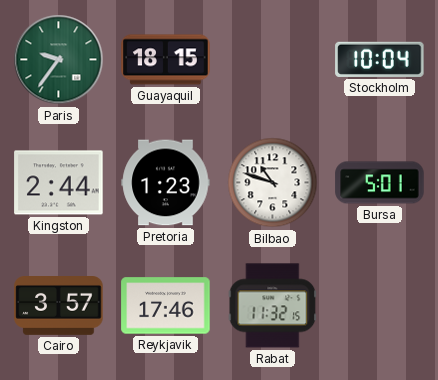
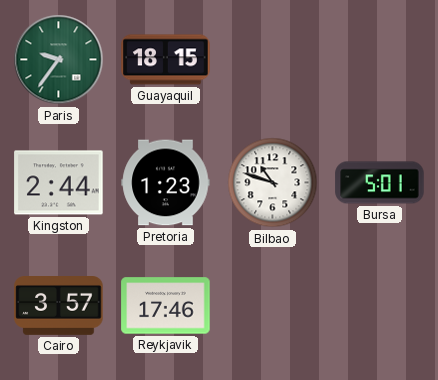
Stockholm: 10:04 -> none
Rabat: 11:32 -> none
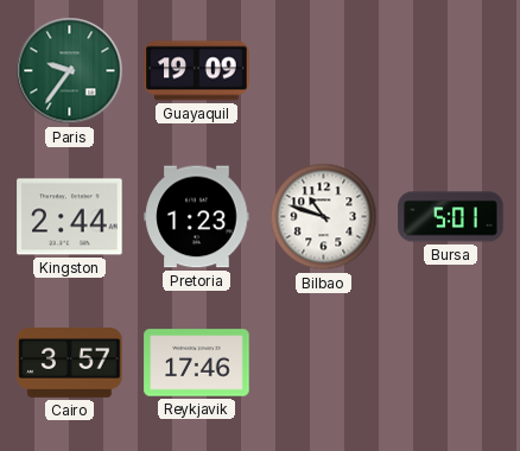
Guayaquil: 18:15 -> 19:09
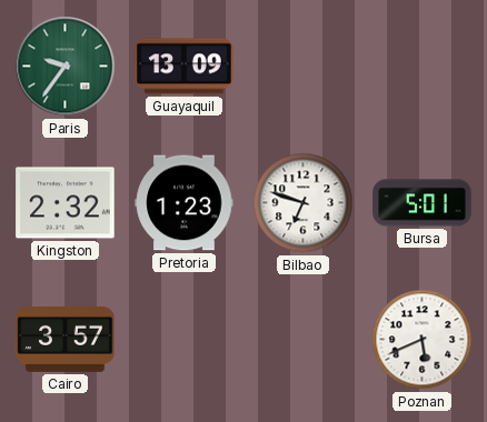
Guayaquil: 19:09 -> 13:09
Kingston: 2:44 -> 2:32
Bilbao: 10:48 -> 6:48
Reykjavik: 17:46 -> none
Poznan: none -> 5:41
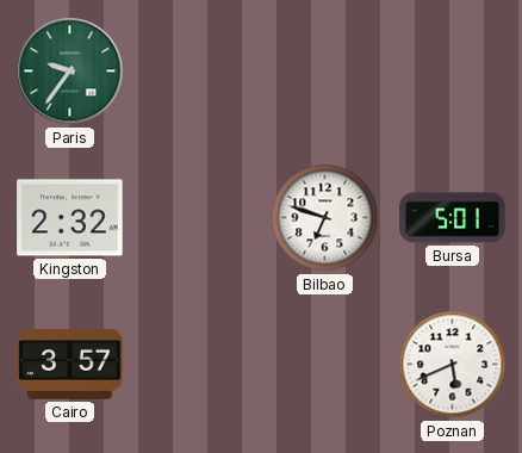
Guayaquil: 13:09 -> none
Pretoria: 1:23 -> none
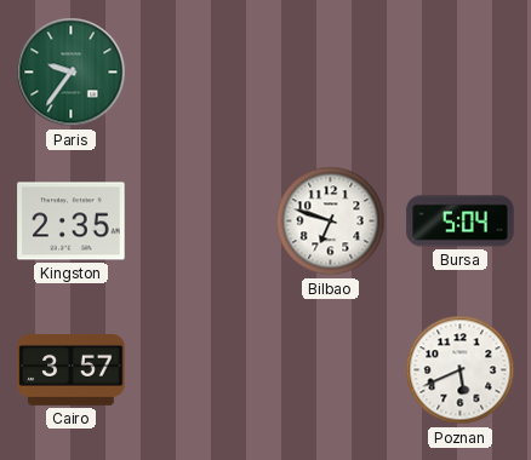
Kingston: 2:32 -> 2:35
Bursa: 5:01 -> 5:04
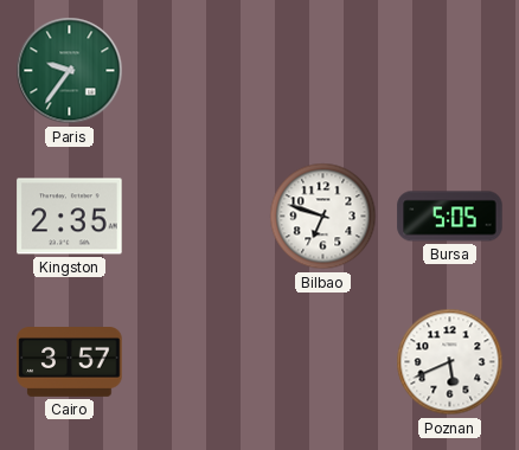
Bursa: 5:04 -> 5:05
